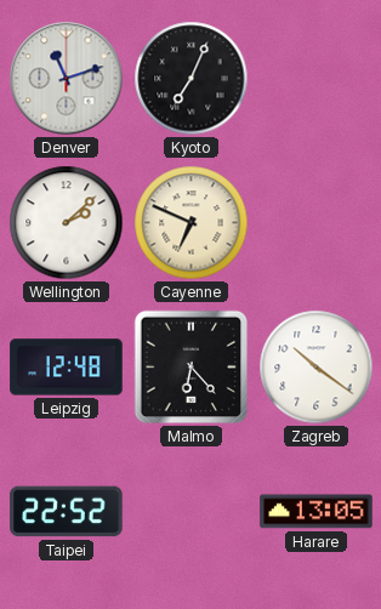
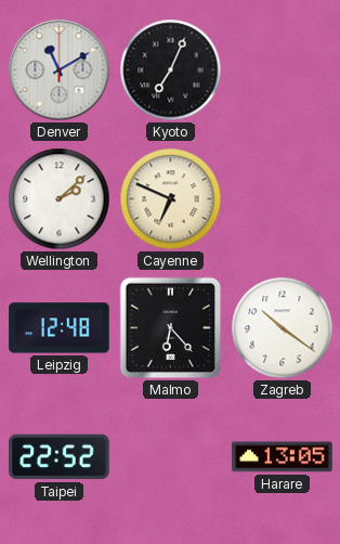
Denver: 11:12 -> 11:10
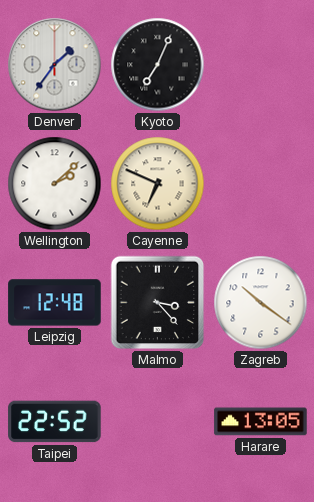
Denver: 11:10 -> 1:36
Malmo: 6:23 -> 3:23
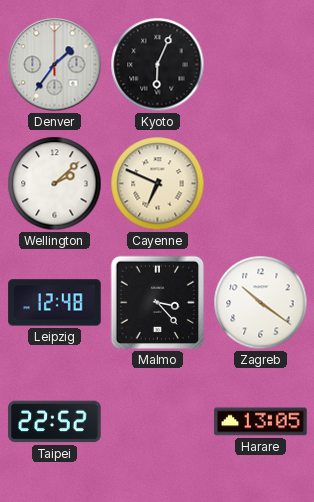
Kyoto: 7:04 -> 6:04
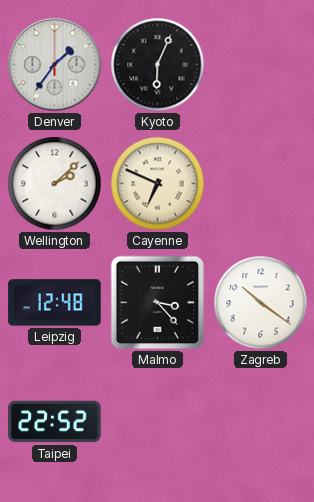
Harare: 13:05 -> none
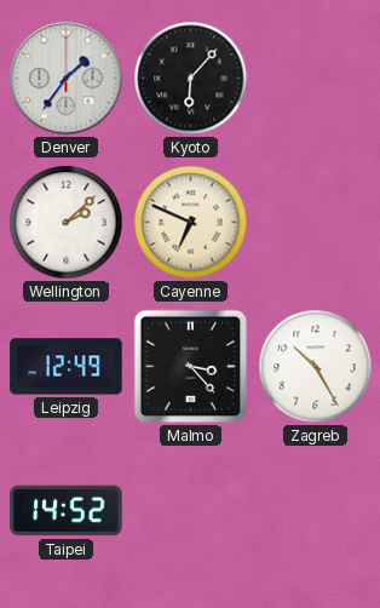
Kyoto: 6:04 -> 6:07
Leipzig: 12:48 -> 12:49
Zagreb: 10:21 -> 10:25
Taipei: 22:52 -> 14:52
